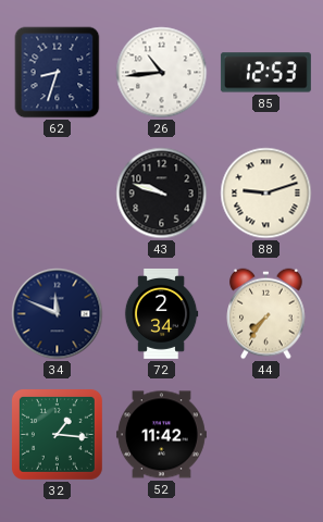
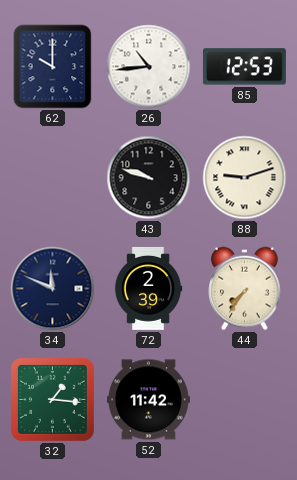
62: 8:33 -> 10:00
72: 2:34 -> 2:39
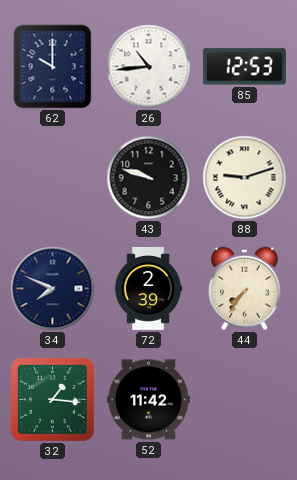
34: 11:49 -> 7:49
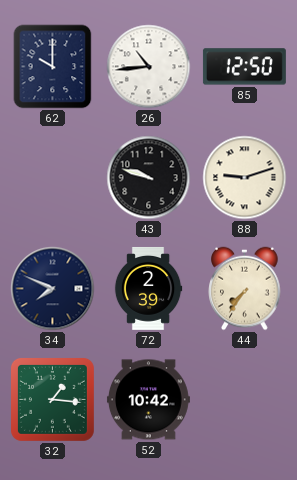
85: 12:53 -> 12:50
52: 11:42 -> 10:42
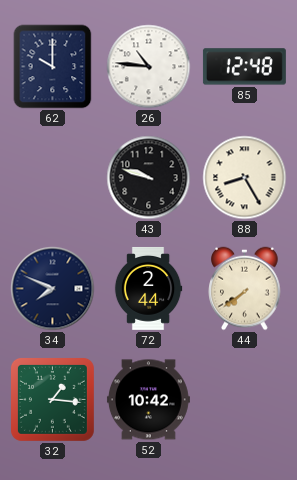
26: 10:44 -> 10:46
85: 12:50 -> 12:48
88: 9:12 -> 8:25
72: 2:39 -> 2:44
44: 7:36 -> 7:39
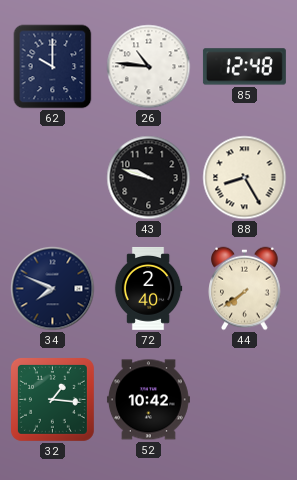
72: 2:44 -> 2:40
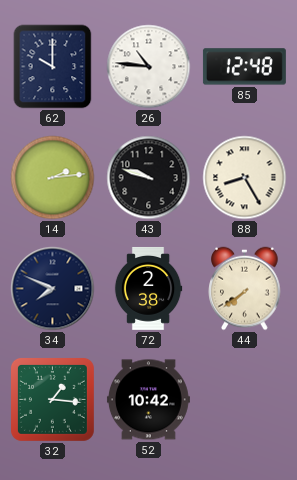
14: none -> 2:14
72: 2:40 -> 2:38
